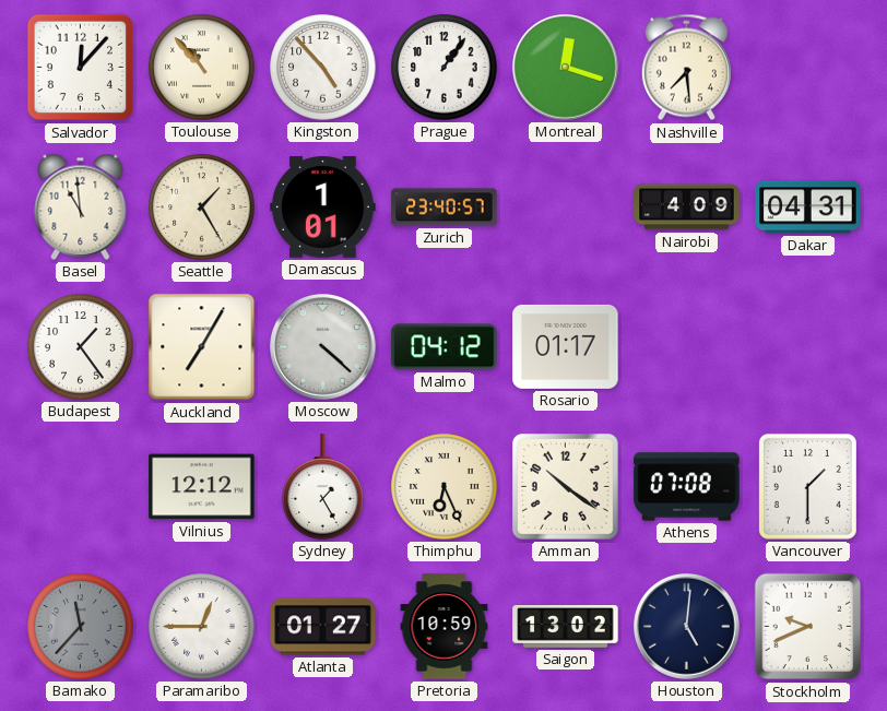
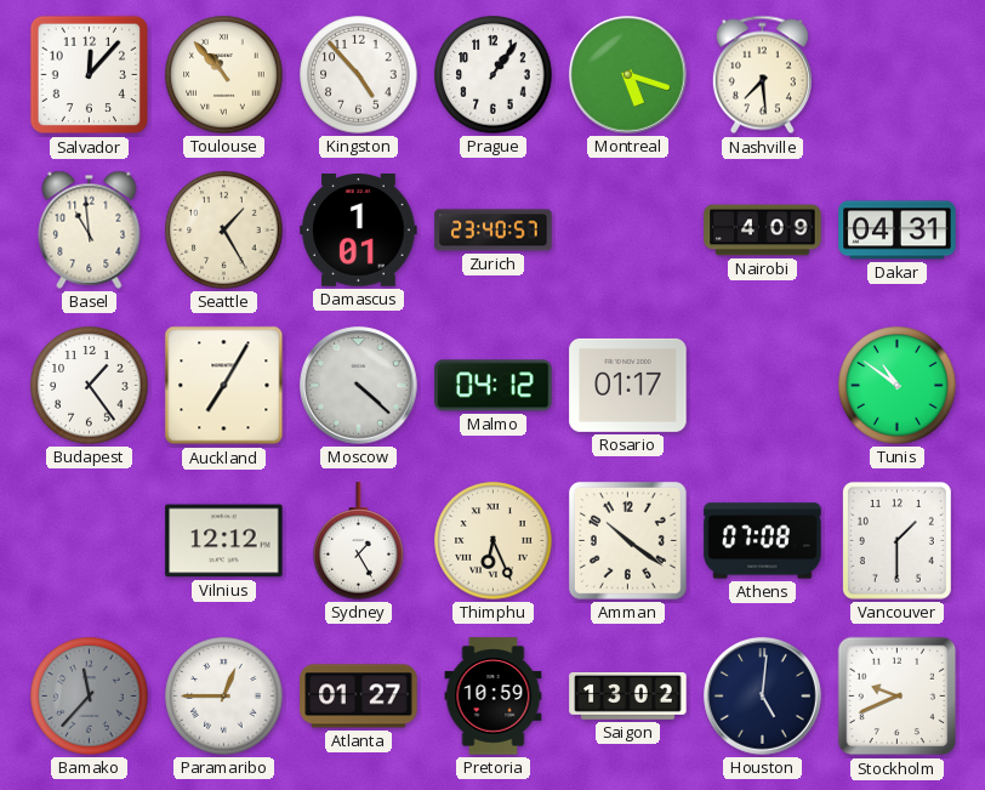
Montreal: 12:18 -> 5:18
Tunis: none -> 10:51
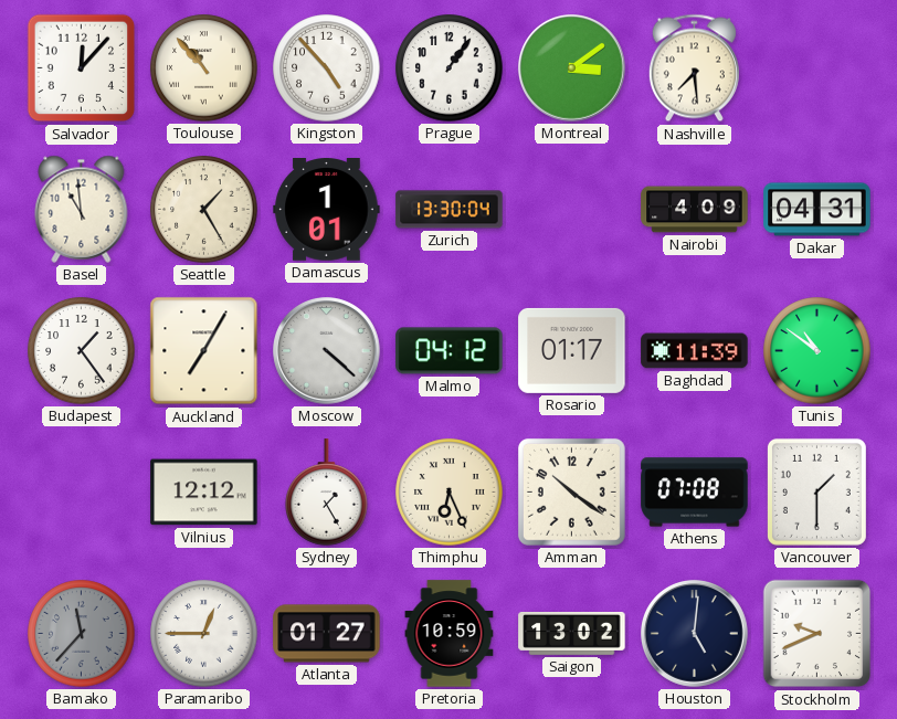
Montreal: 5:18 -> 3:09
Zurich: 23:40 -> 13:30
Baghdad: none -> 11:39
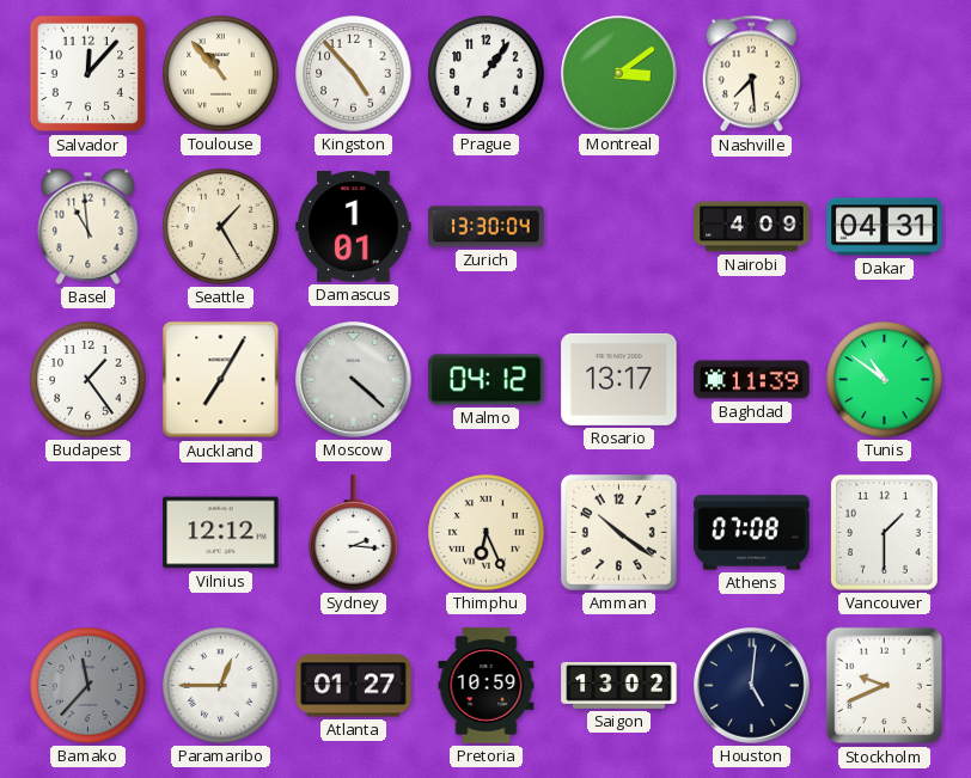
Rosario: 01:17 -> 13:17
Sydney: 1:25 -> 2:16
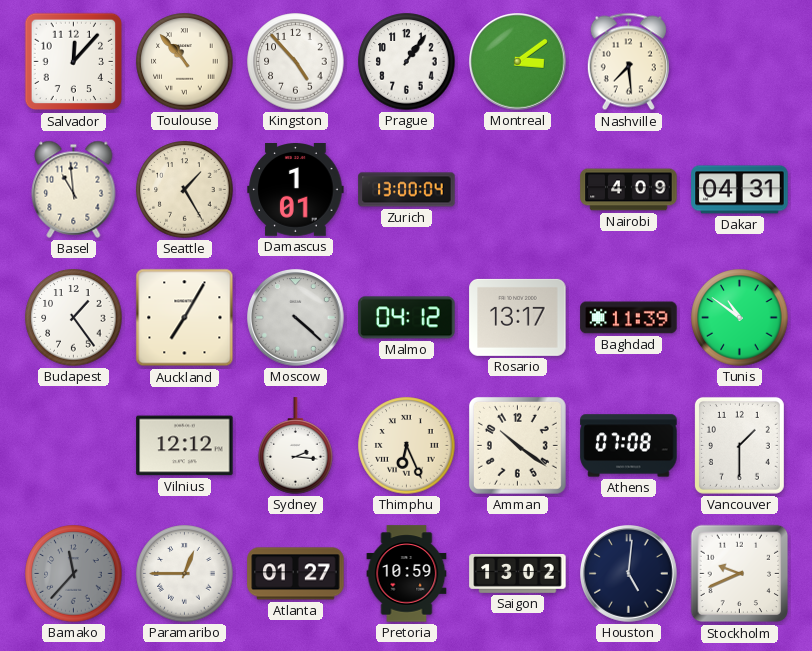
Zurich: 13:30 -> 13:00
